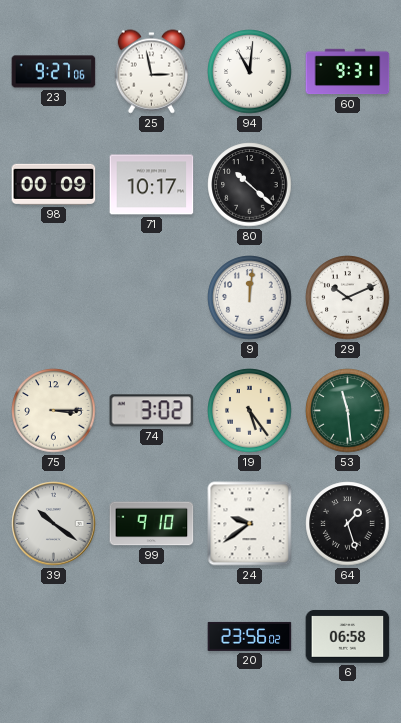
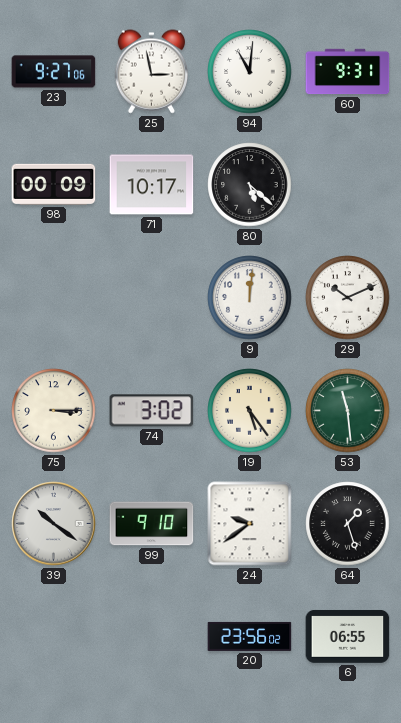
80: 10:22 -> 5:22
6: 06:58 -> 06:55
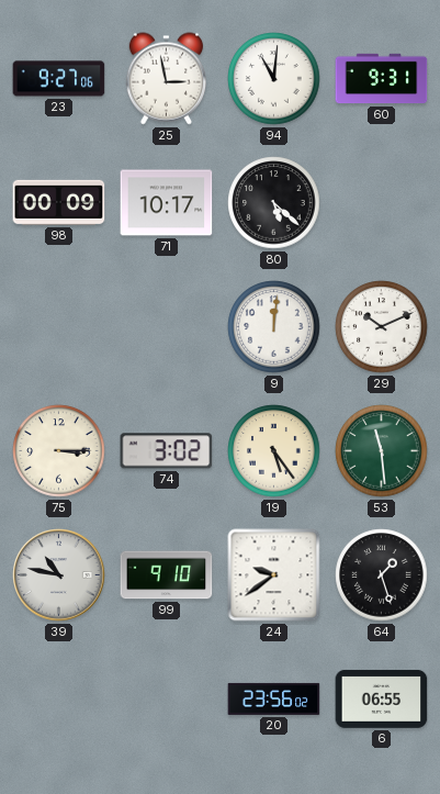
39: 10:21 -> 10:47
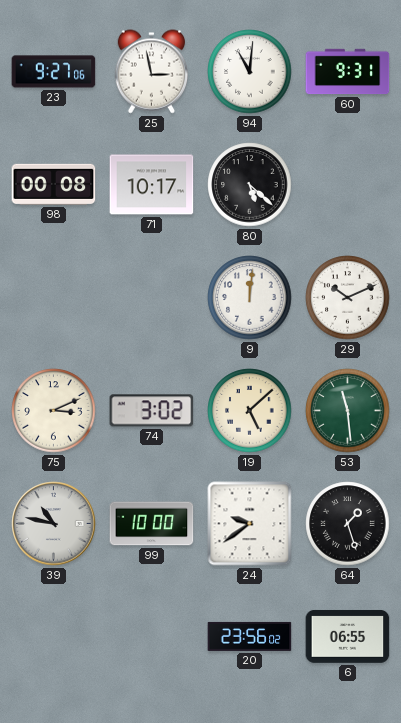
98: 00:09 -> 00:08
75: 3:15 -> 3:11
19: 5:24 -> 5:08
99: 9:10 -> 10:00
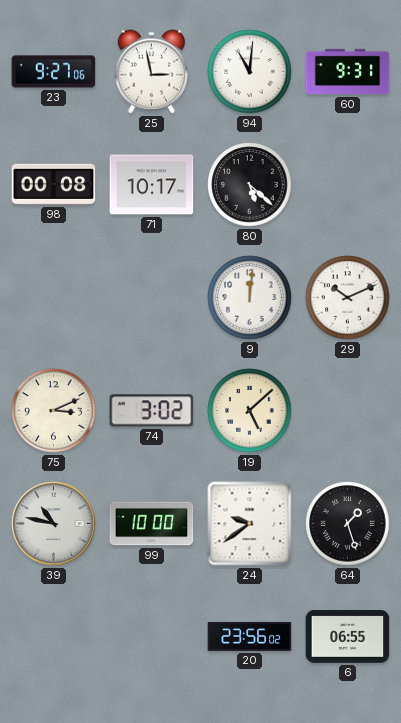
53: 11:29 -> none
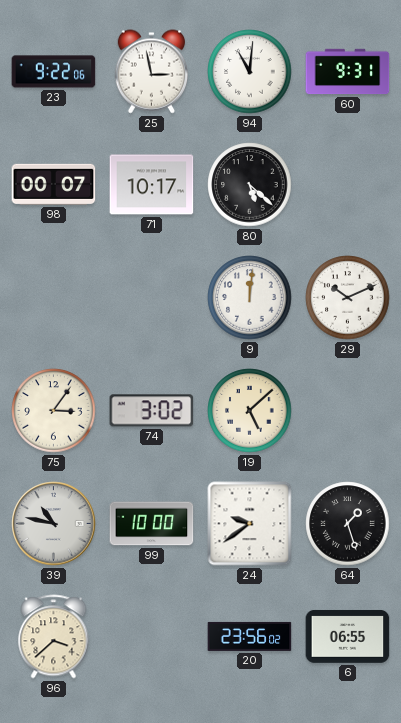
23: 9:27 -> 9:22
98: 00:08 -> 00:07
75: 3:11 -> 3:06
96: none -> 3:38
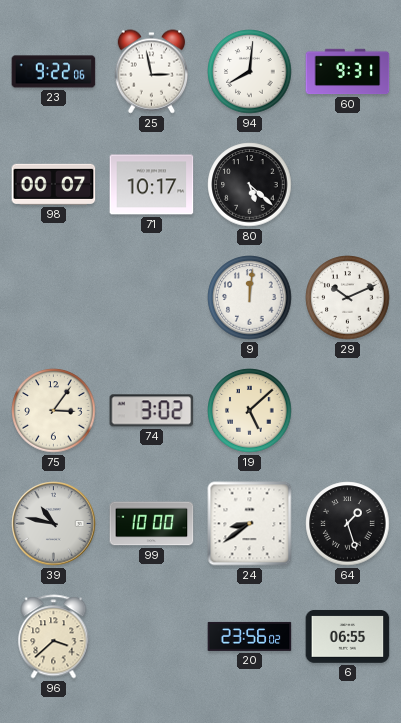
94: 11:01 -> 8:01
24: 9:39 -> 8:39
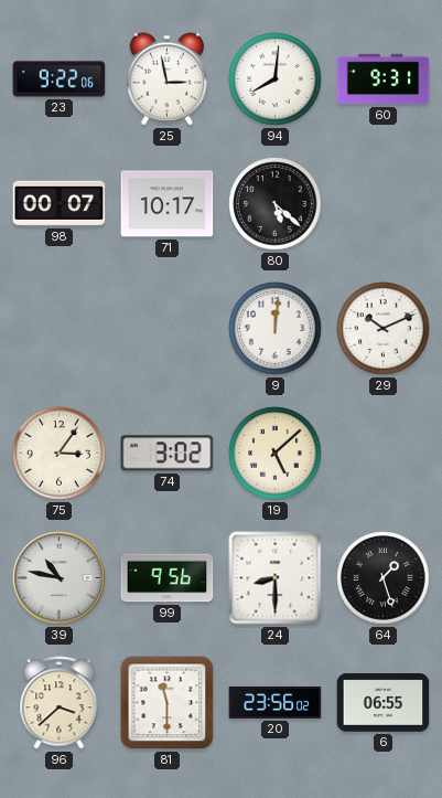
99: 10:00 -> 9:56
24: 8:39 -> 8:30
81: none -> 11:30
